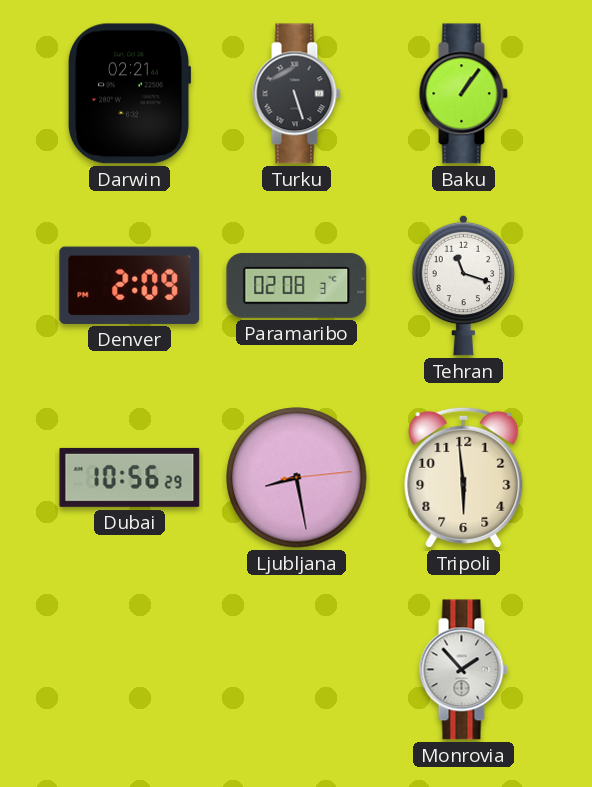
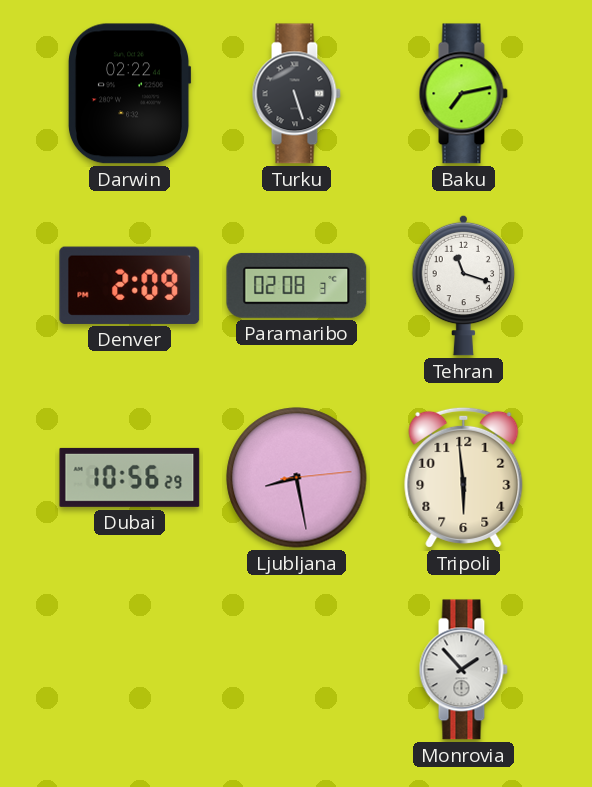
Darwin: 02:21 -> 02:22
Baku: 1:06 -> 7:13
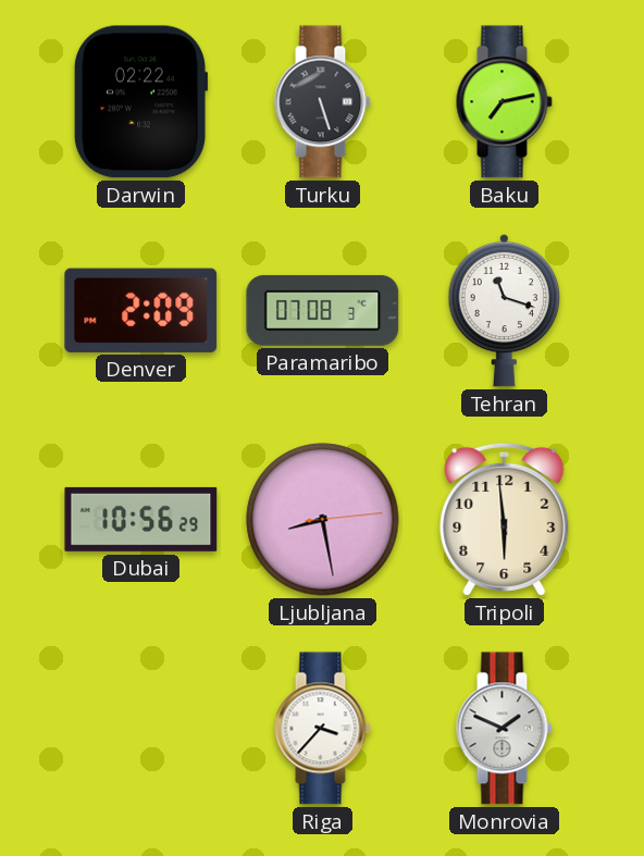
Paramaribo: 02:08 -> 07:08
Riga: none -> 3:37
Monrovia: 1:53 -> 1:49
